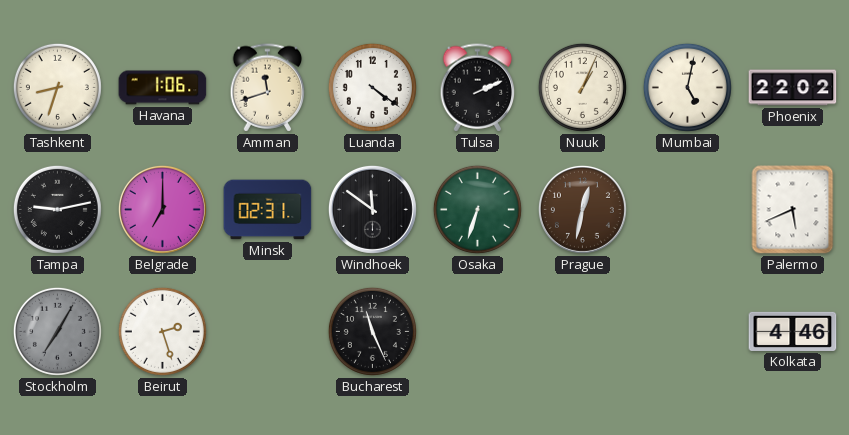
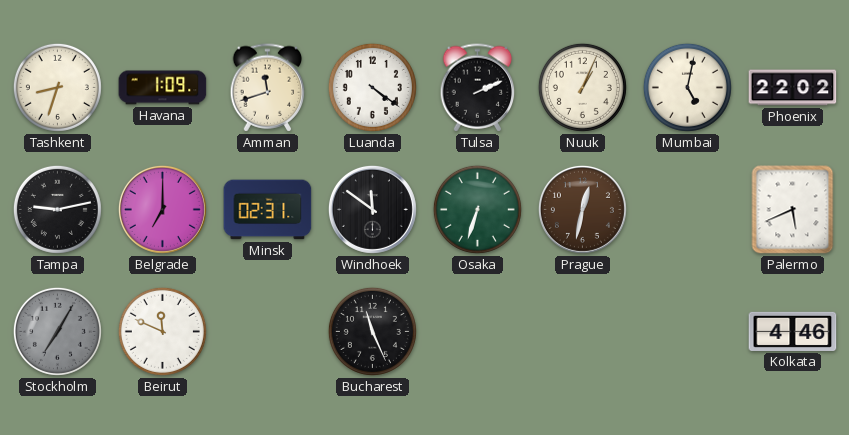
Havana: 1:06 -> 1:09
Beirut: 2:27 -> 11:49
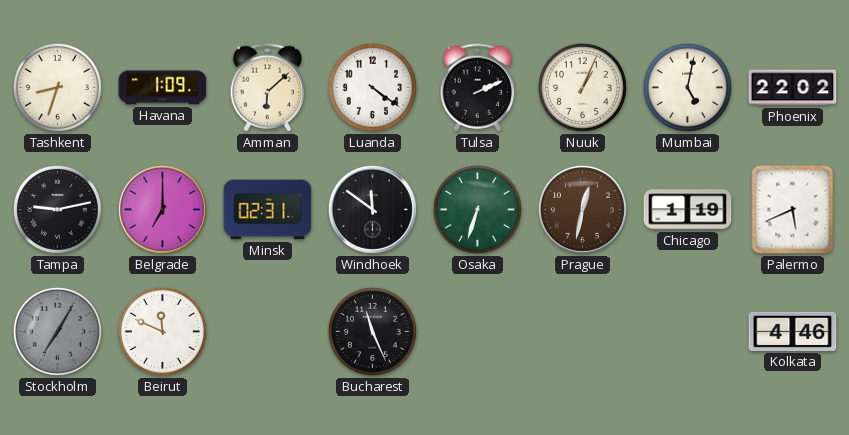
Amman: 11:42 -> 6:08
Chicago: none -> 1:19
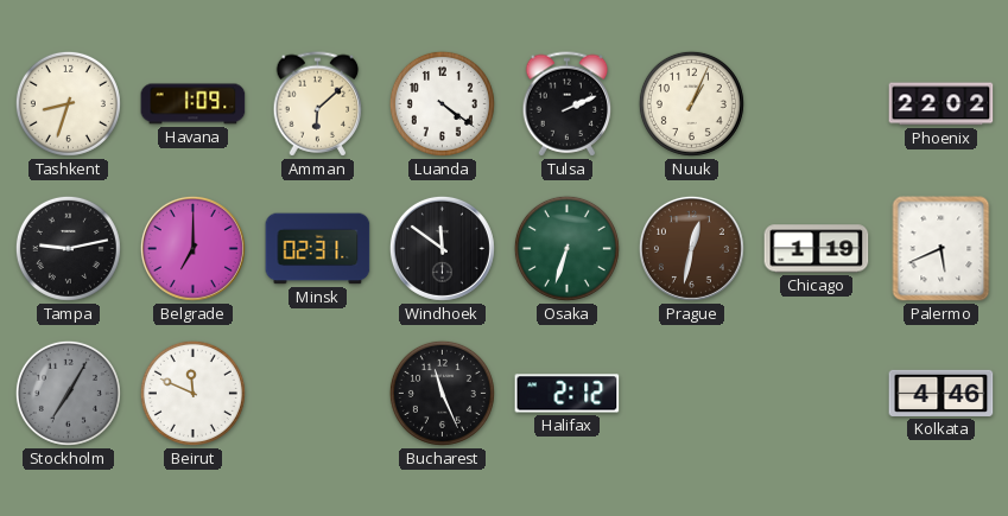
Mumbai: 5:02 -> none
Halifax: none -> 2:12
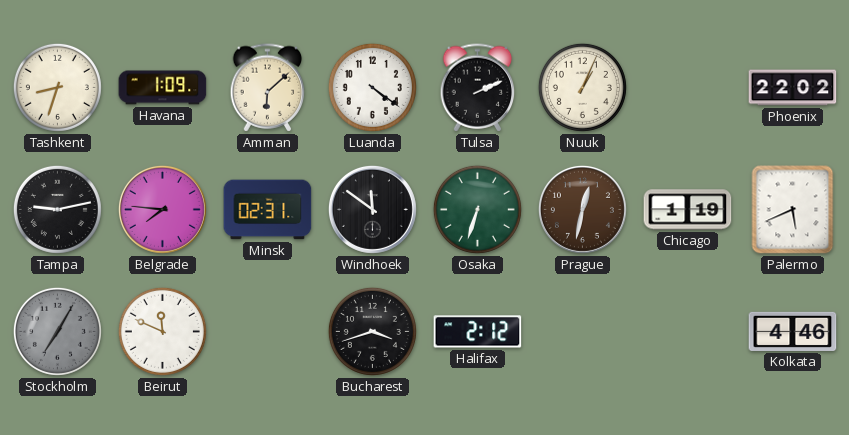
Belgrade: 7:00 -> 7:46
Bucharest: 11:26 -> 3:42
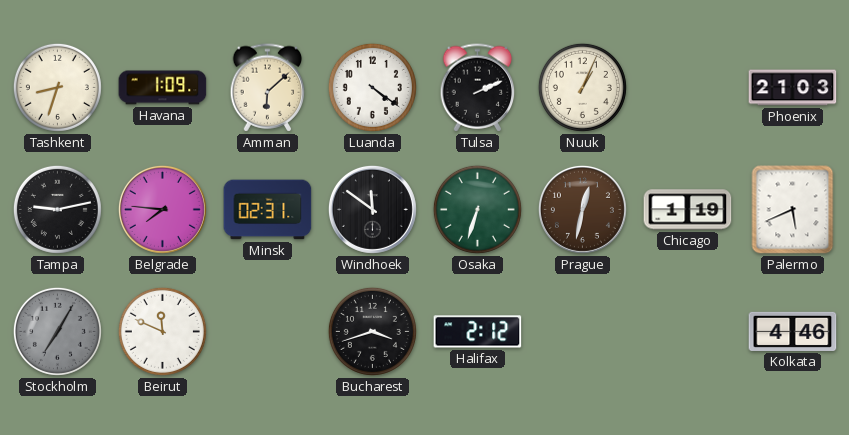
Phoenix: 22:02 -> 21:03
